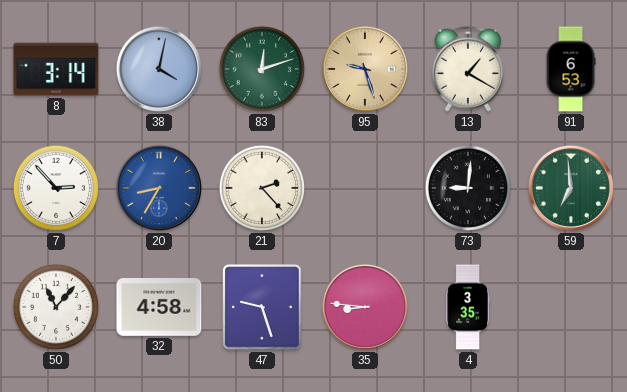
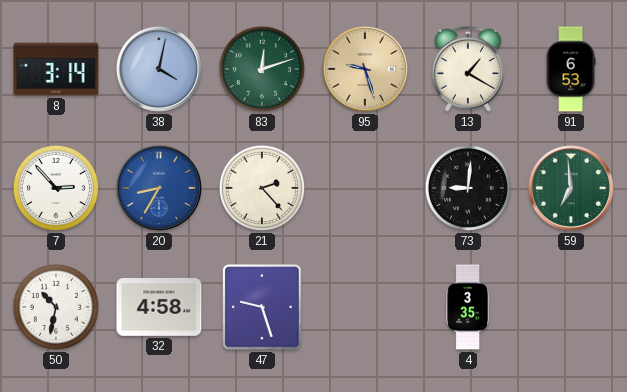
50: 11:07 -> 10:32
35: 8:46 -> none
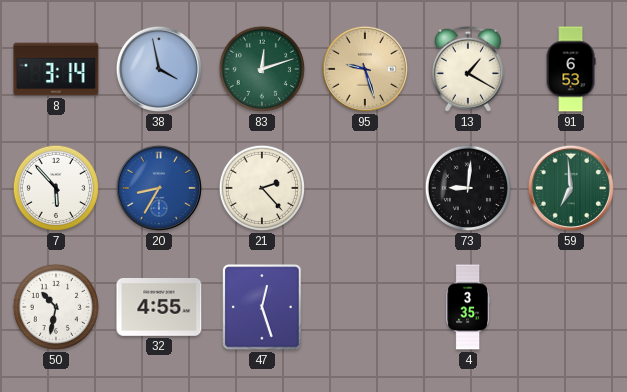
38: 4:02 -> 3:58
7: 2:53 -> 5:53
32: 4:58 -> 4:55
47: 9:27 -> 12:27
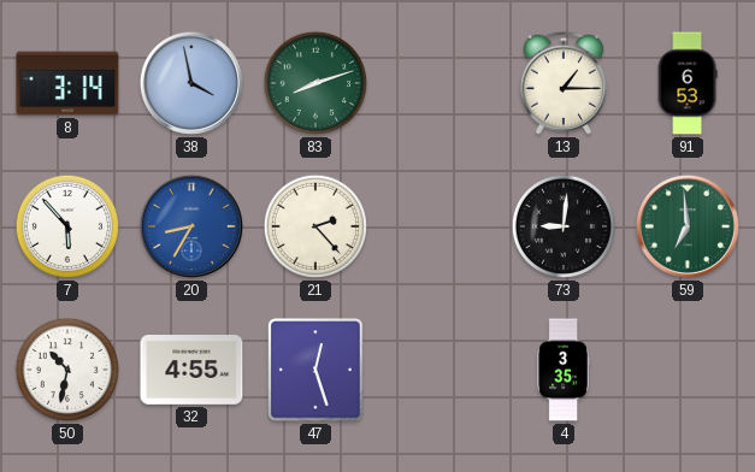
83: 12:12 -> 8:12
95: 9:27 -> none
13: 1:20 -> 1:15
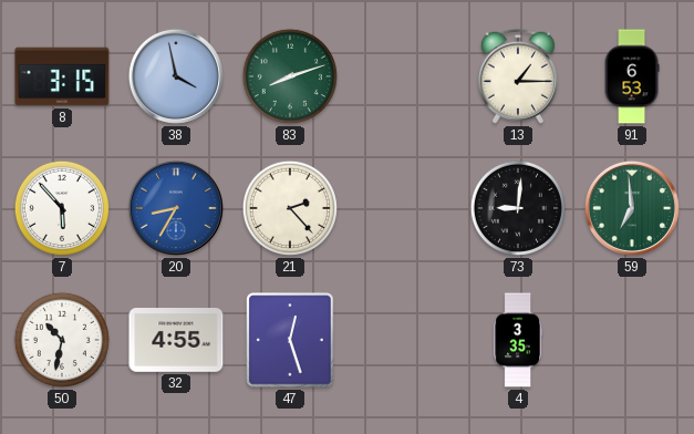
8: 3:14 -> 3:15
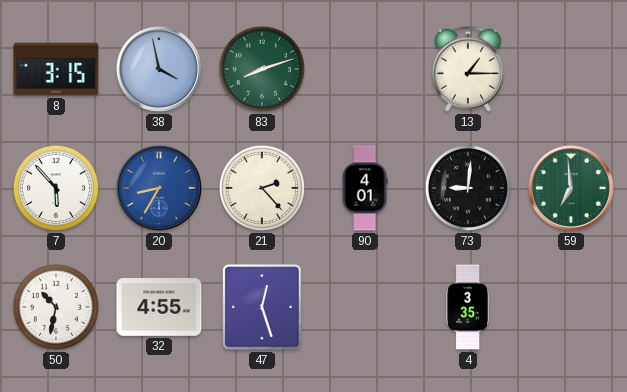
91: 6:53 -> none
90: none -> 4:01
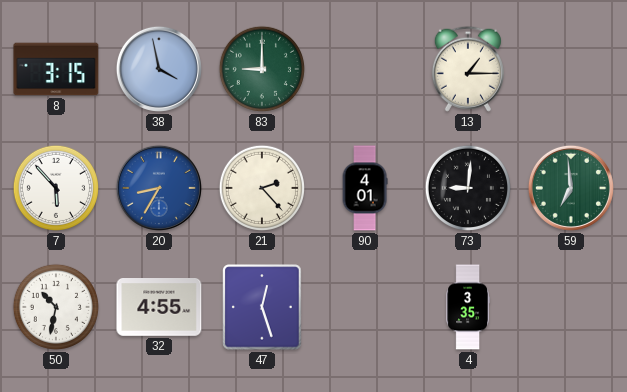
83: 8:12 -> 9:00
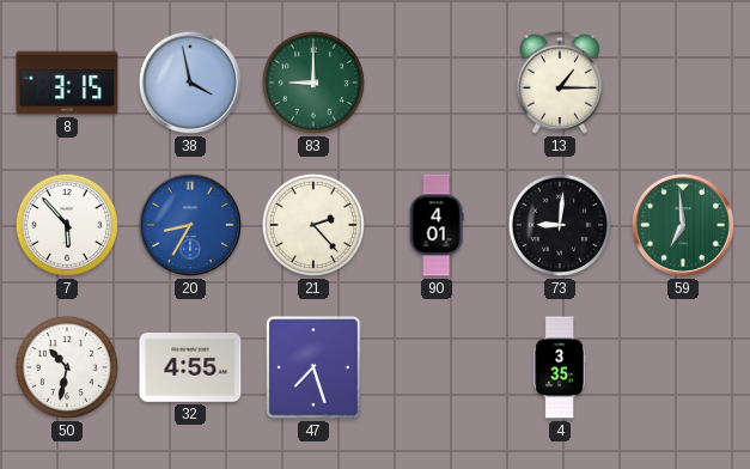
47: 12:27 -> 7:27
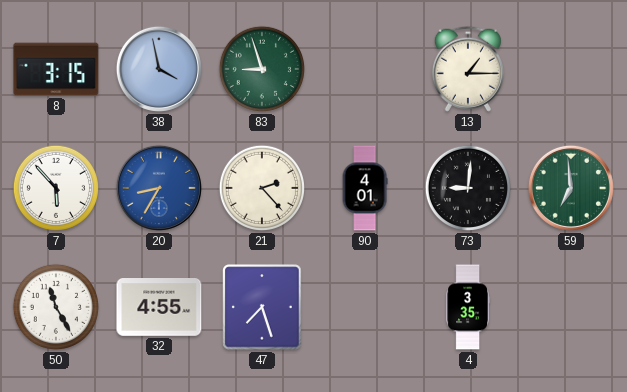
83: 9:00 -> 8:57
50: 10:32 -> 11:25
